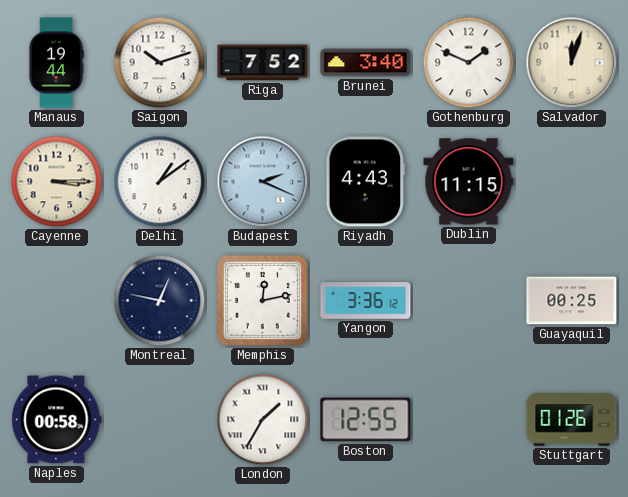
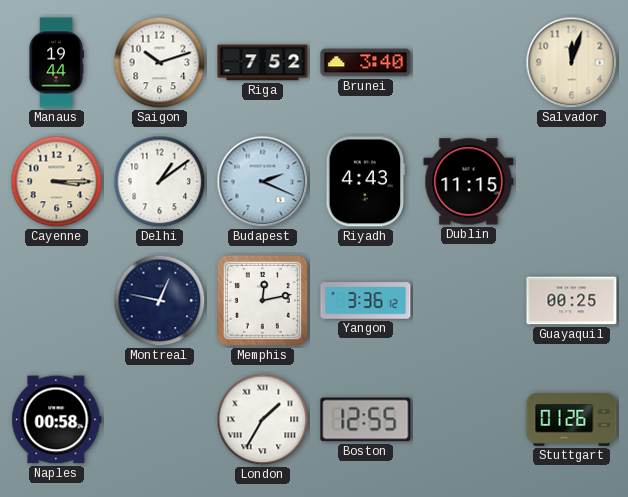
Gothenburg: 1:49 -> none
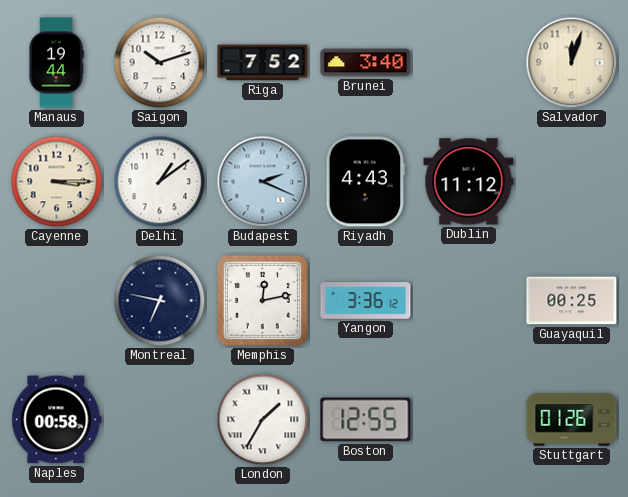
Dublin: 11:15 -> 11:12
Montreal: 12:47 -> 6:47
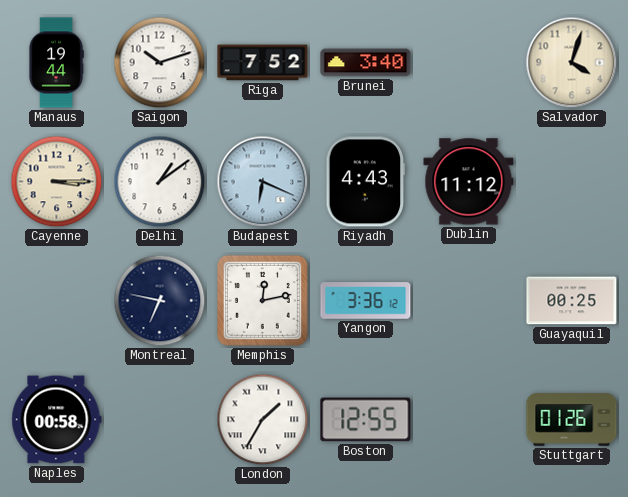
Salvador: 12:03 -> 4:03
Budapest: 2:19 -> 6:19
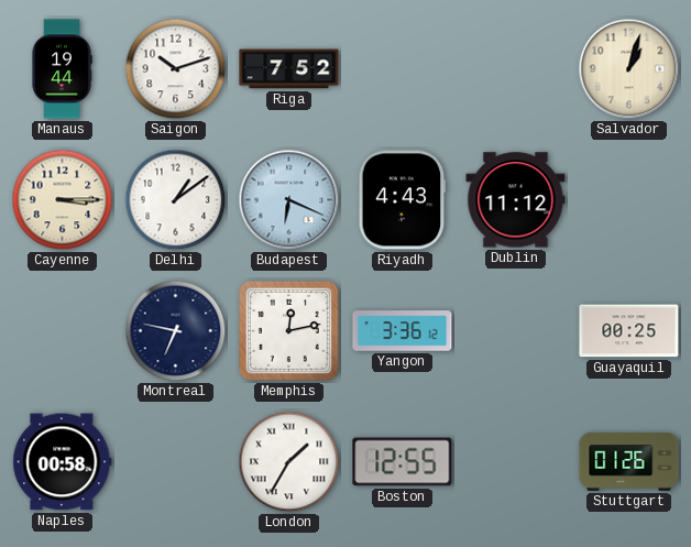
Brunei: 3:40 -> none
Salvador: 4:03 -> 1:03
